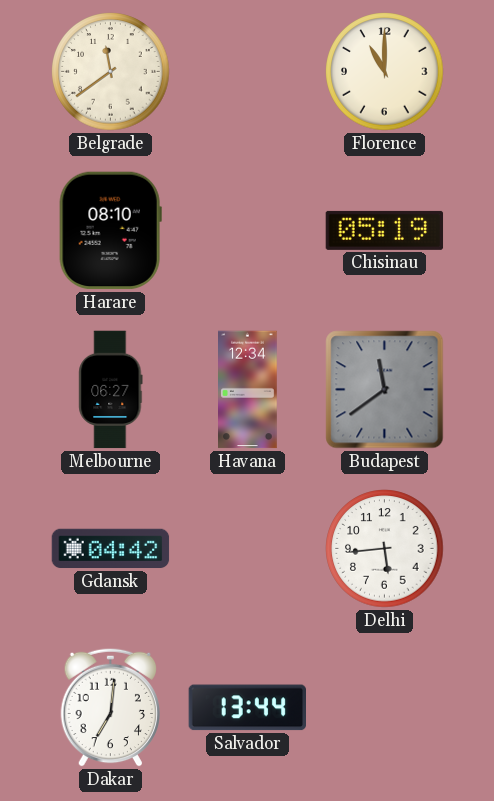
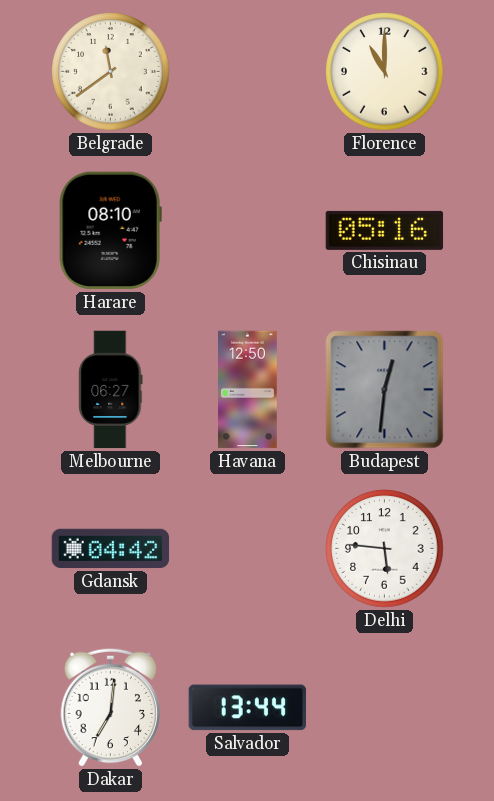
Chisinau: 05:19 -> 05:16
Havana: 12:34 -> 12:50
Budapest: 11:39 -> 12:31
Delhi: 5:44 -> 5:46
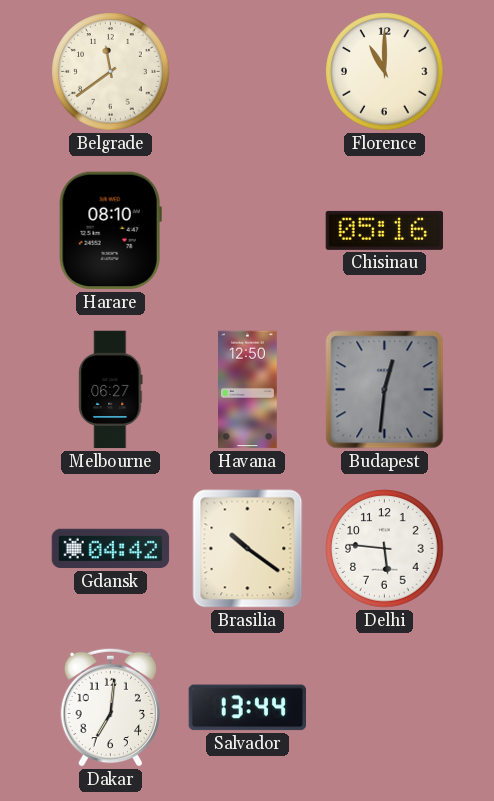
Brasilia: none -> 10:21
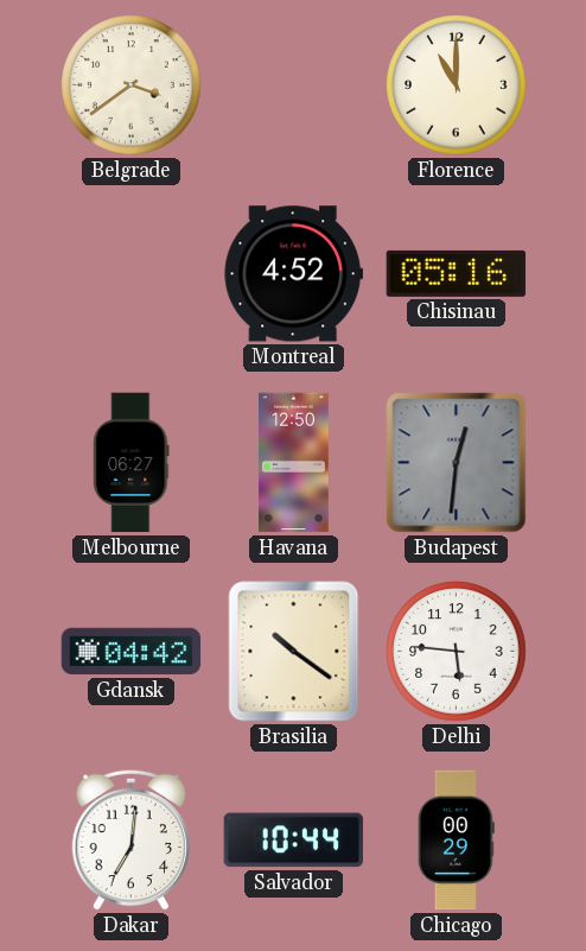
Belgrade: 11:39 -> 3:39
Harare: 08:10 -> none
Montreal: none -> 4:52
Salvador: 13:44 -> 10:44
Chicago: none -> 00:29
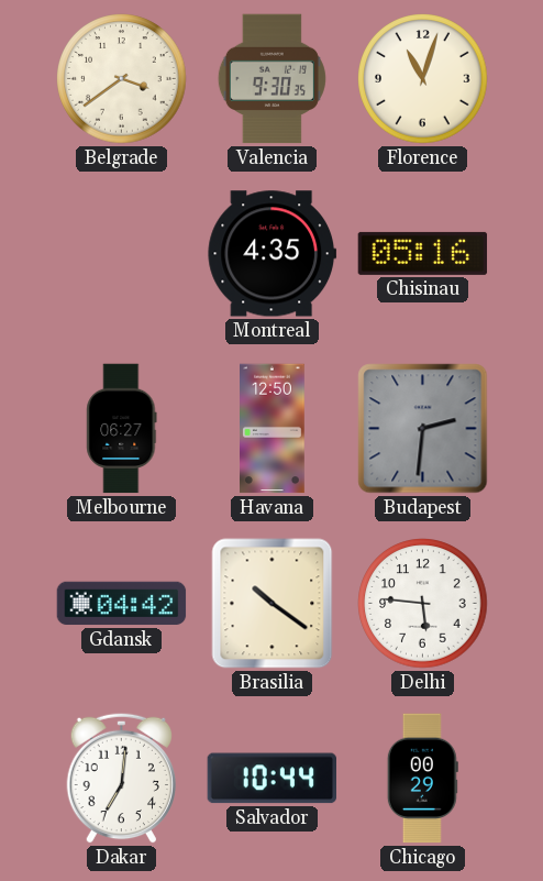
Valencia: none -> 9:30
Florence: 11:00 -> 11:03
Montreal: 4:52 -> 4:35
Budapest: 12:31 -> 2:31
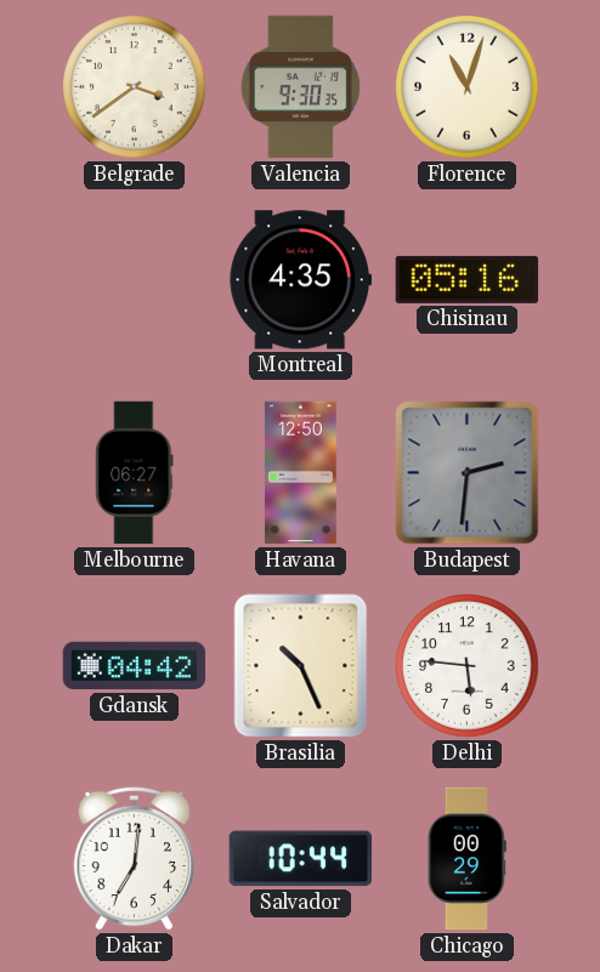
Brasilia: 10:21 -> 10:26
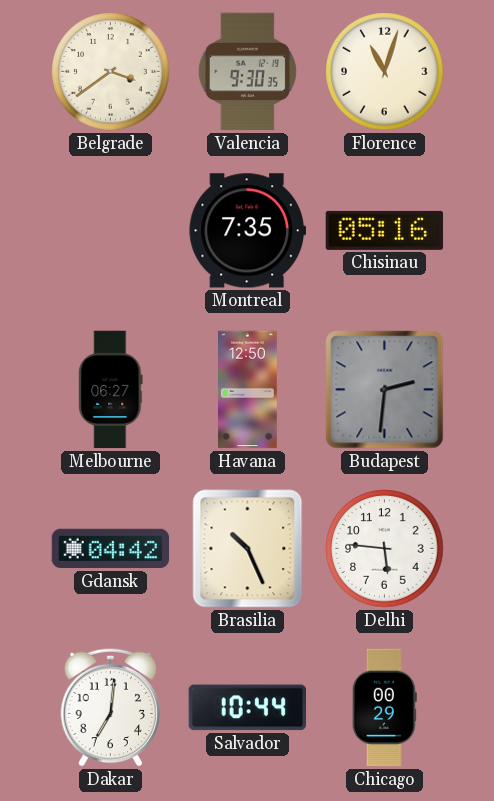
Montreal: 4:35 -> 7:35
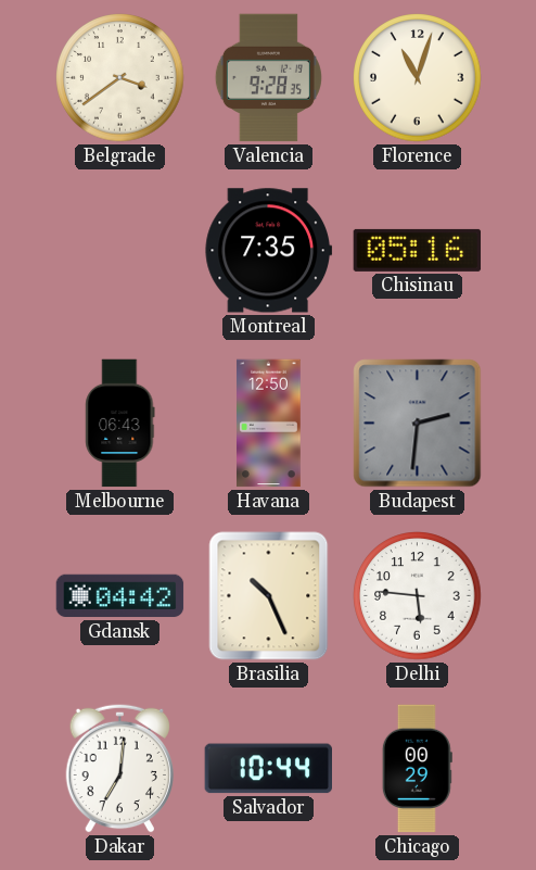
Valencia: 9:30 -> 9:28
Melbourne: 06:27 -> 06:43
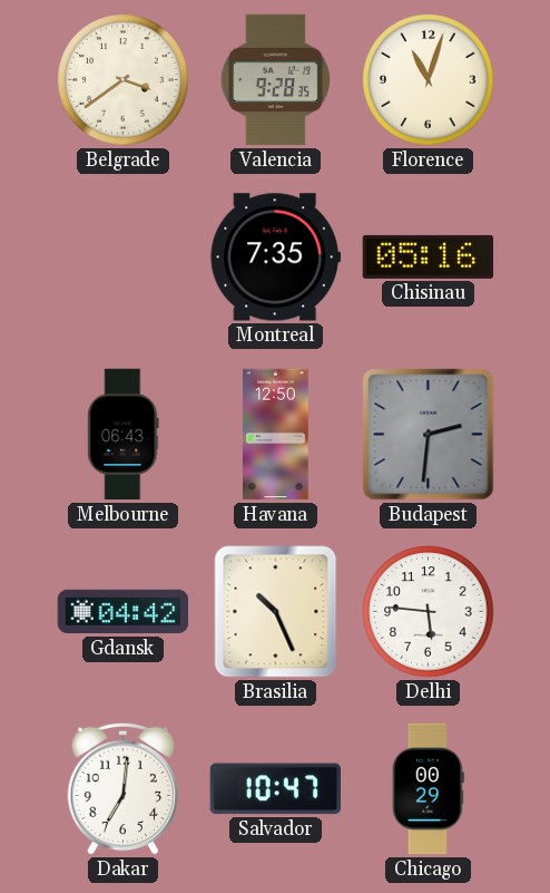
Salvador: 10:44 -> 10:47
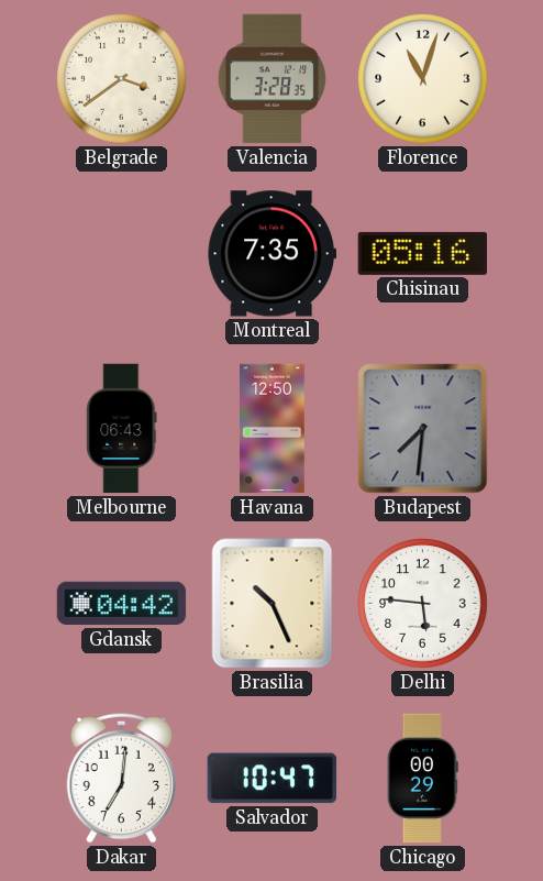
Valencia: 9:28 -> 3:28
Budapest: 2:31 -> 7:31
